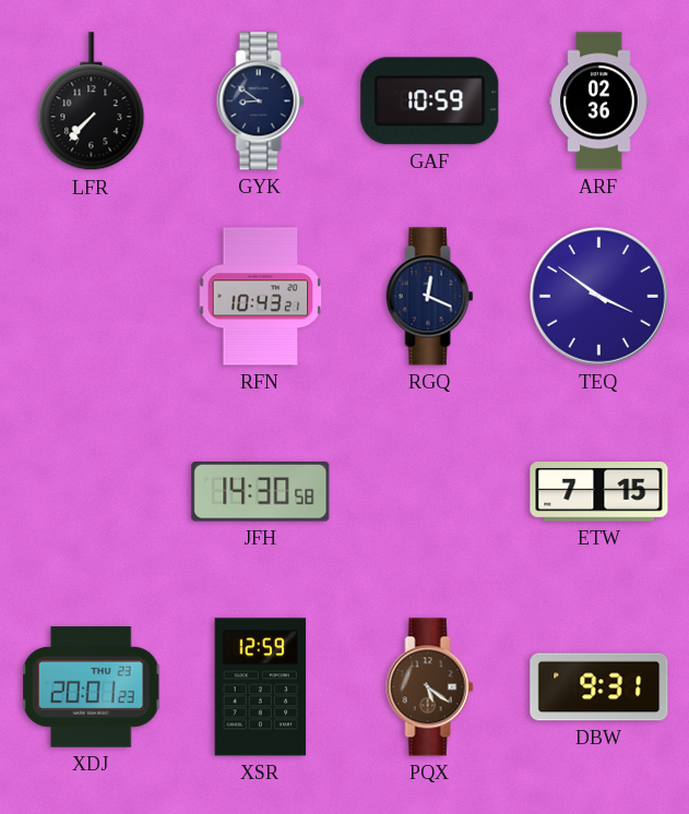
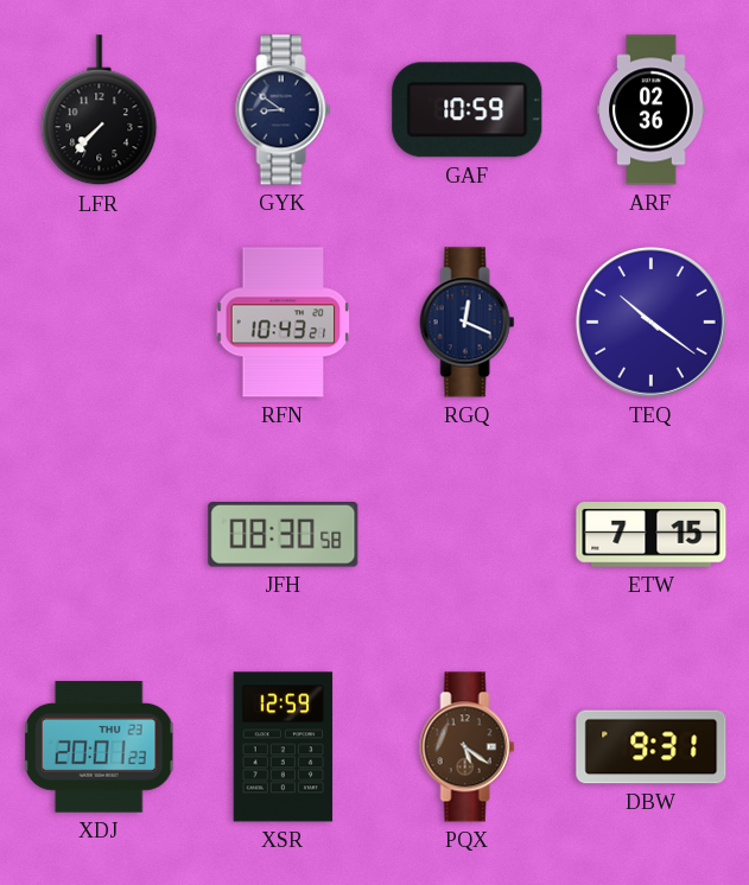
TEQ: 3:51 -> 10:21
JFH: 14:30 -> 08:30
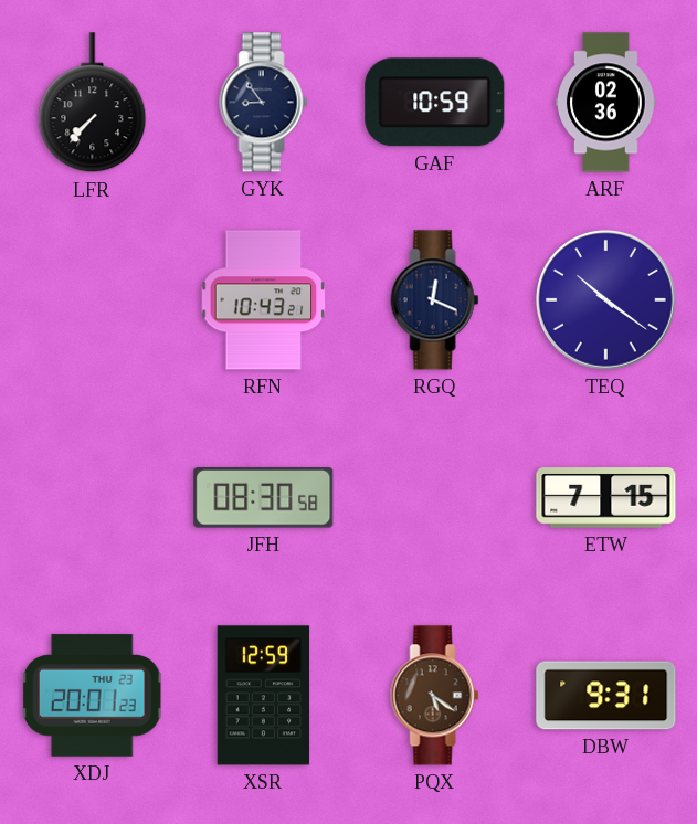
GYK: 8:51 -> 8:54
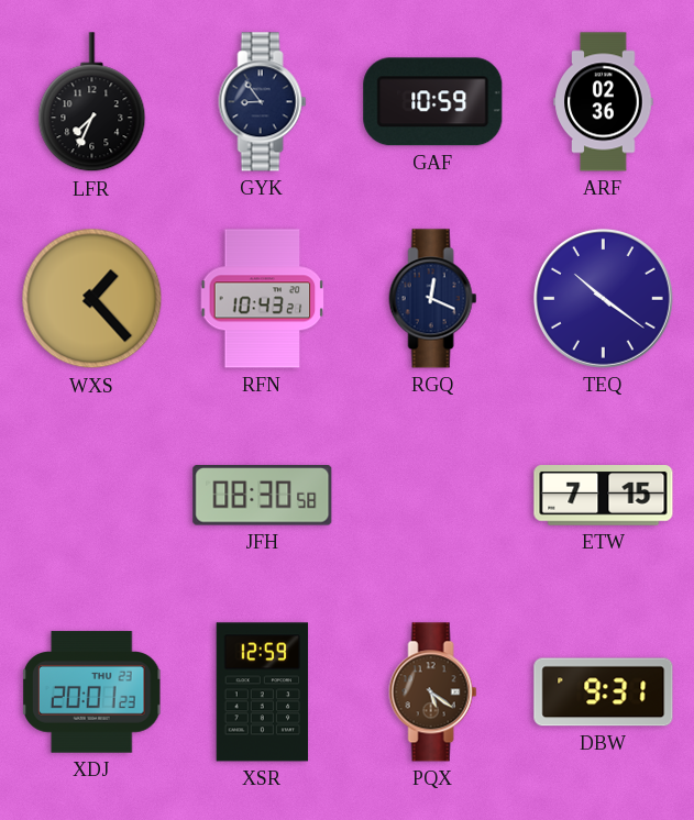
LFR: 7:37 -> 7:34
WXS: none -> 1:23
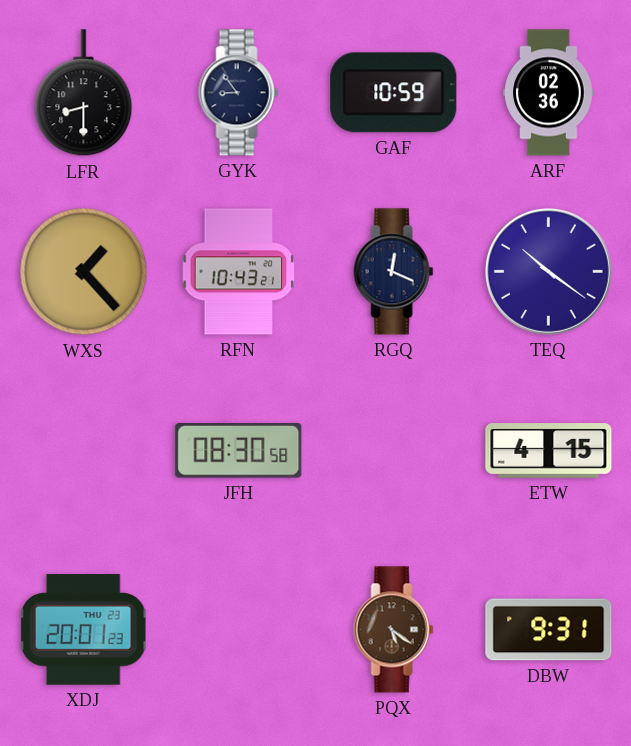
LFR: 7:34 -> 8:30
ETW: 7:15 -> 4:15
XSR: 12:59 -> none
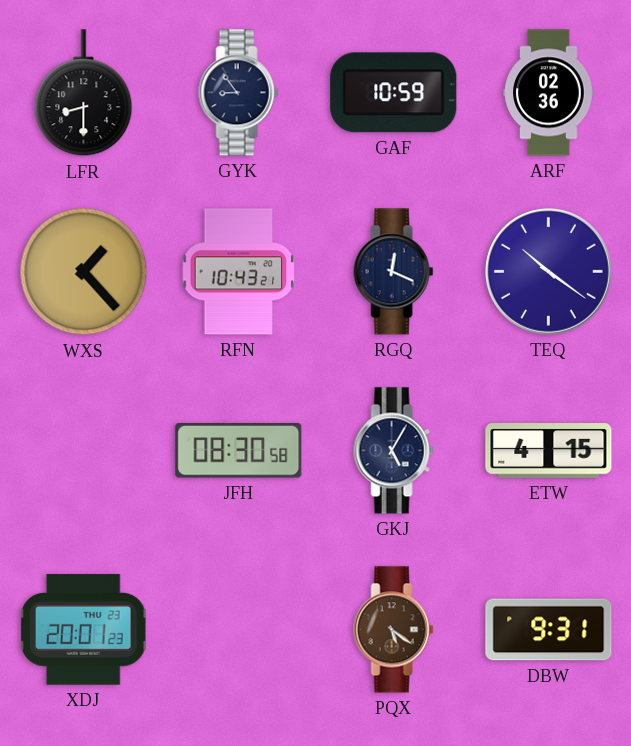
GKJ: none -> 5:05
